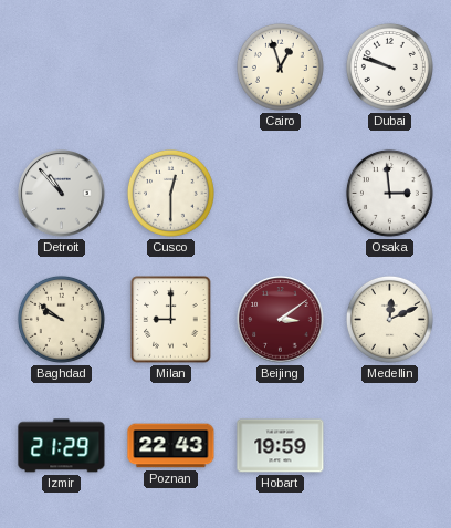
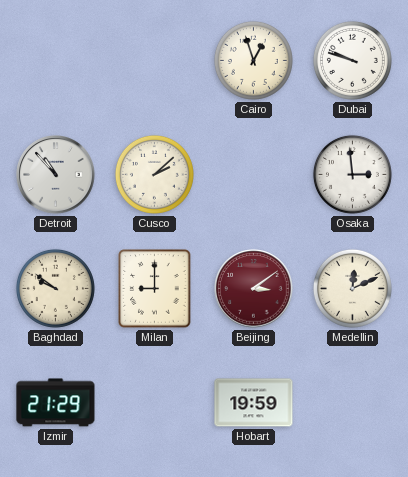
Cusco: 12:30 -> 2:08
Poznan: 22:43 -> none
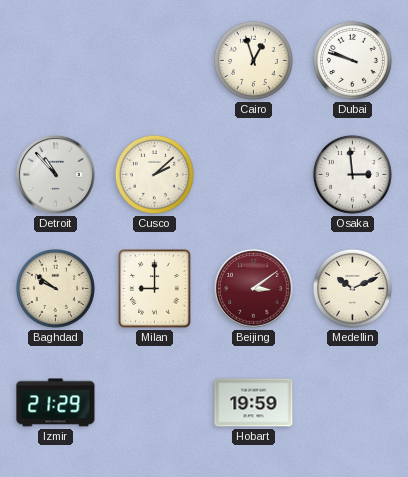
Medellin: 12:11 -> 10:11
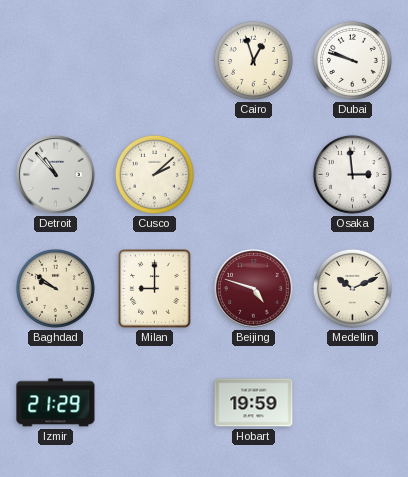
Beijing: 3:09 -> 4:48
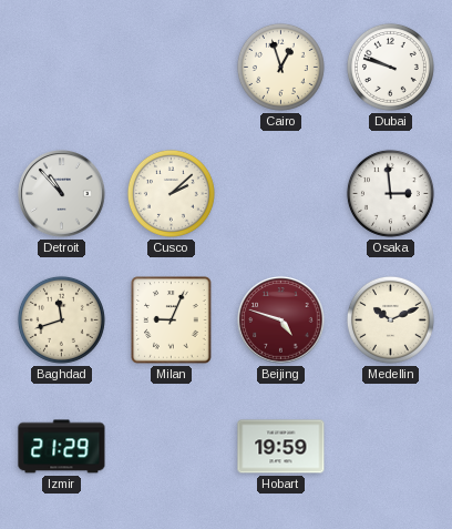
Baghdad: 9:51 -> 11:42
Milan: 9:00 -> 9:04
